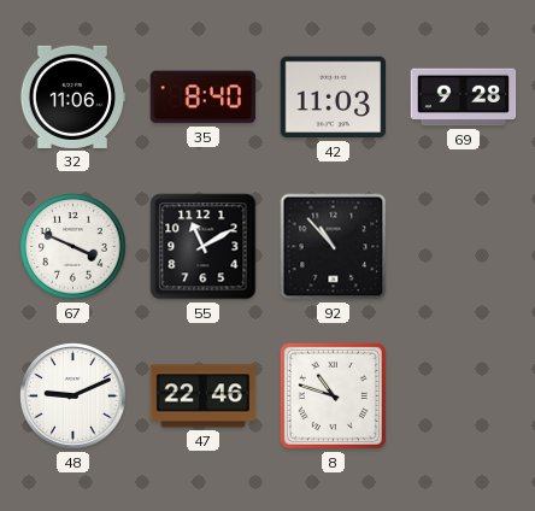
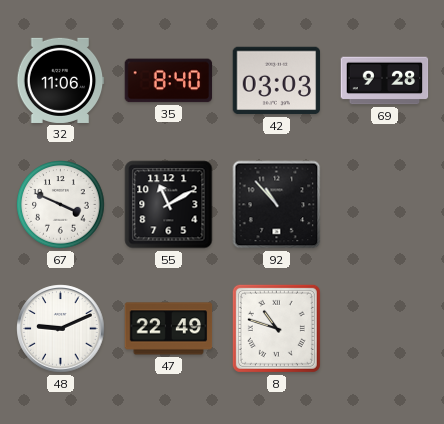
42: 11:03 -> 03:03
47: 22:46 -> 22:49
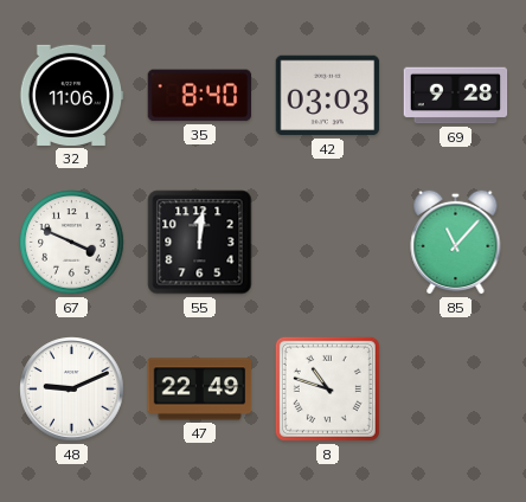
55: 11:10 -> 12:01
92: 10:53 -> none
85: none -> 11:07
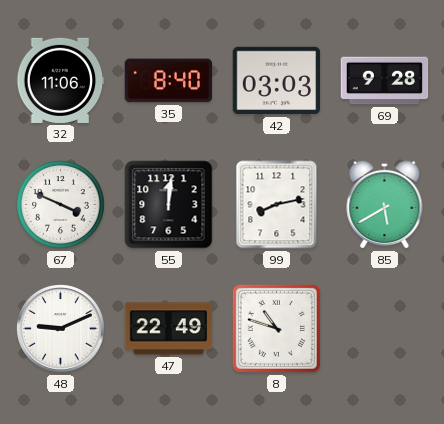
99: none -> 8:13
85: 11:07 -> 5:40
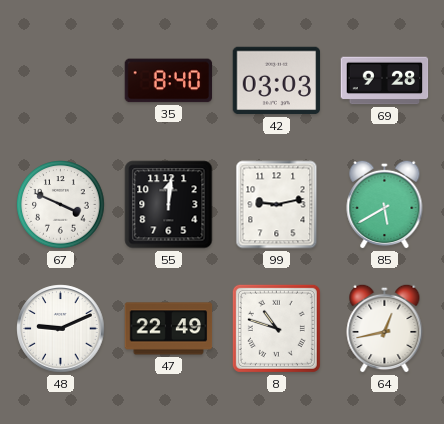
32: 11:06 -> none
99: 8:13 -> 9:13
64: none -> 12:43
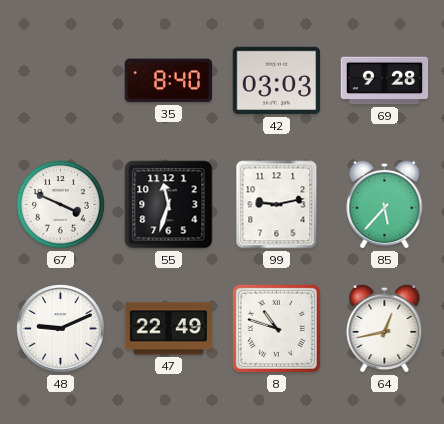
55: 12:01 -> 11:33
85: 5:40 -> 5:37
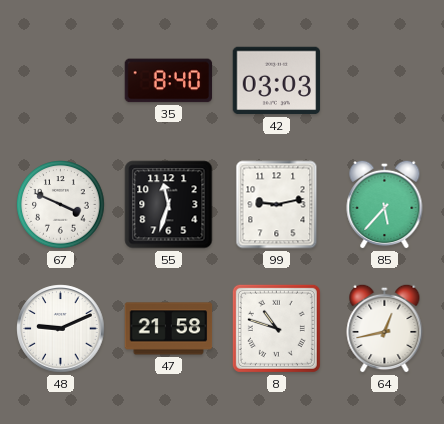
69: 9:28 -> none
47: 22:49 -> 21:58
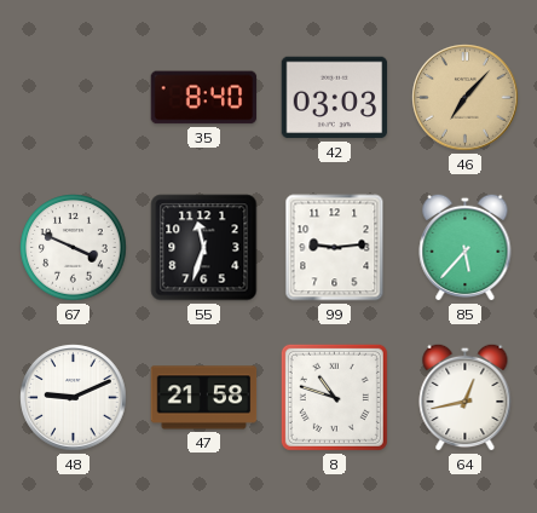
46: none -> 7:07
99: 9:13 -> 9:14
